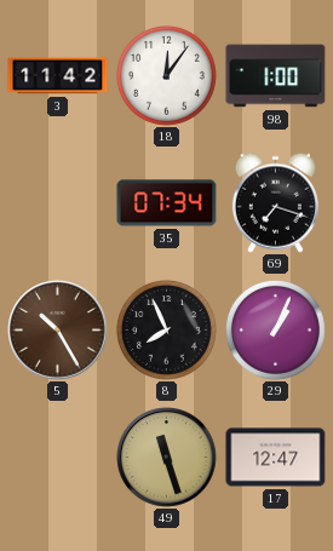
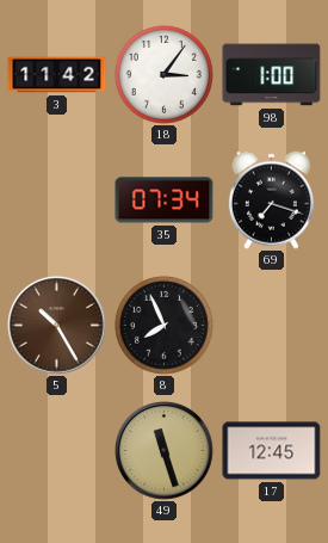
18: 12:06 -> 3:06
29: 1:04 -> none
17: 12:47 -> 12:45
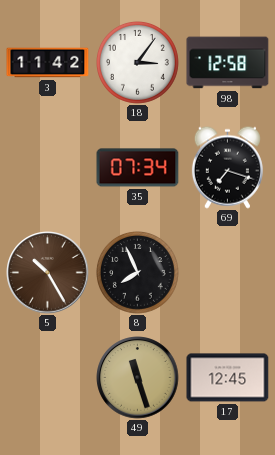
98: 1:00 -> 12:58
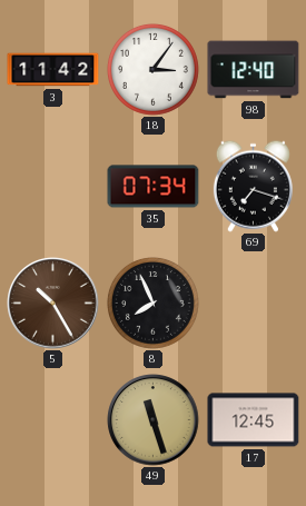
98: 12:58 -> 12:40
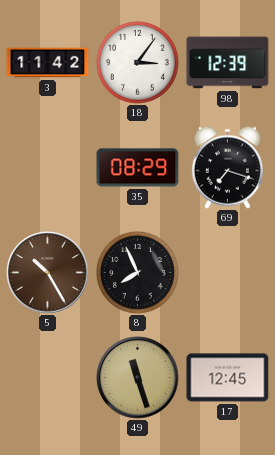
98: 12:40 -> 12:39
35: 07:34 -> 08:29
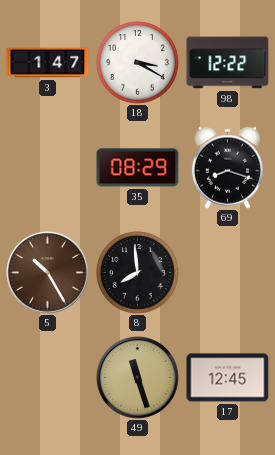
3: 11:42 -> 1:47
18: 3:06 -> 3:20
98: 12:39 -> 12:22
69: 7:18 -> 8:18
8: 7:56 -> 7:59
